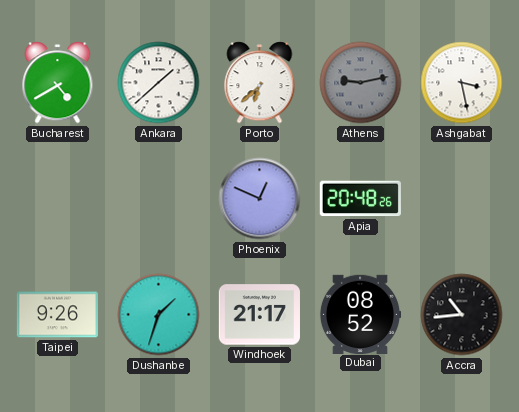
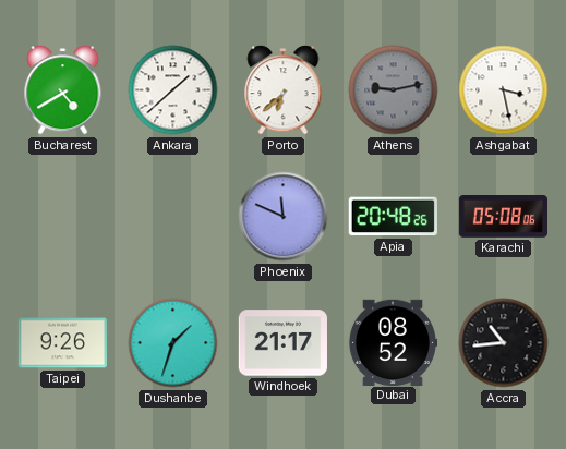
Phoenix: 12:49 -> 11:49
Karachi: none -> 05:08
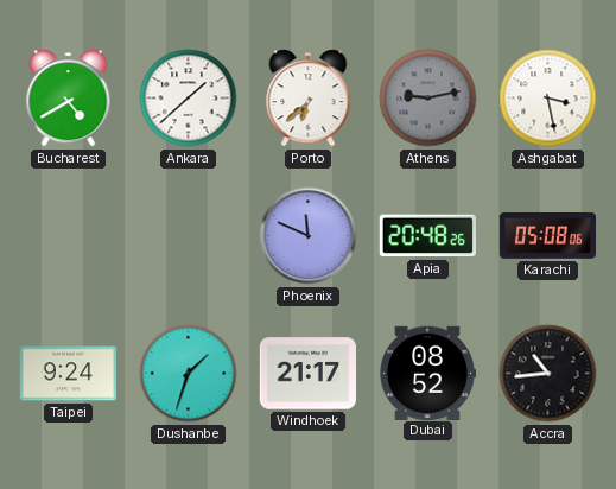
Taipei: 9:26 -> 9:24
